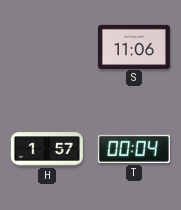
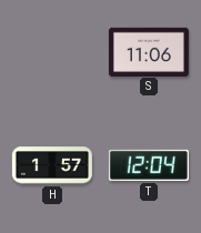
T: 00:04 -> 12:04
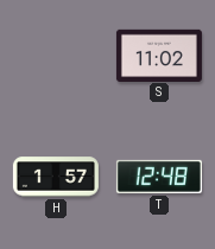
S: 11:06 -> 11:02
T: 12:04 -> 12:48
